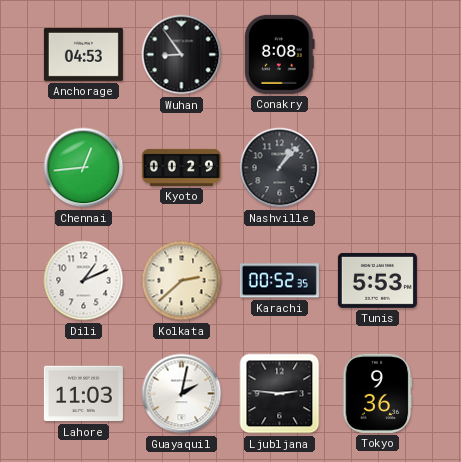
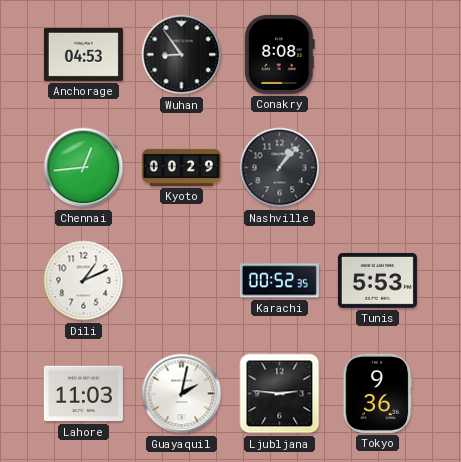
Kolkata: 2:38 -> none
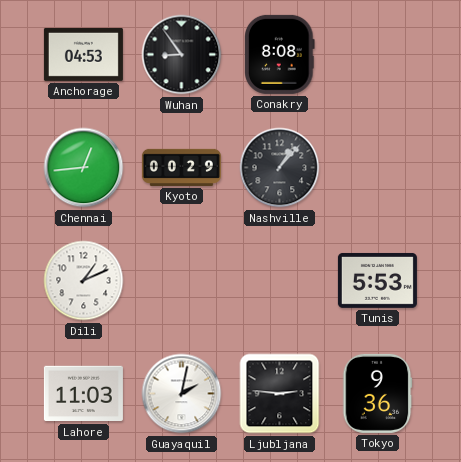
Karachi: 00:52 -> none
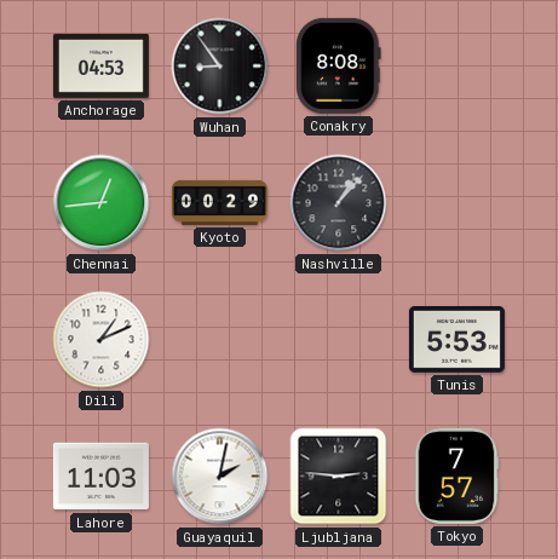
Tokyo: 9:36 -> 7:57
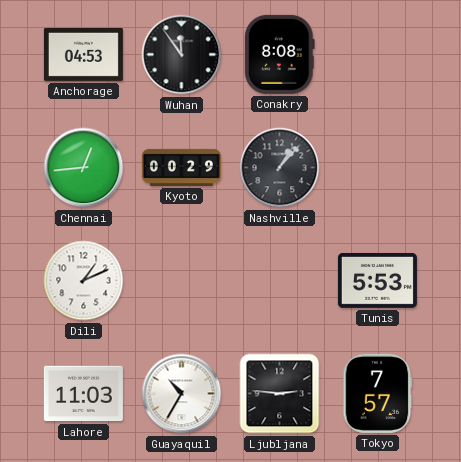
Wuhan: 8:54 -> 11:54
Guayaquil: 2:02 -> 10:35
